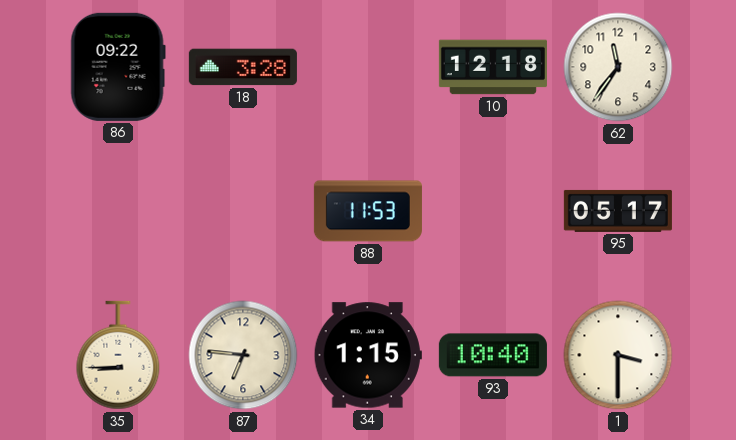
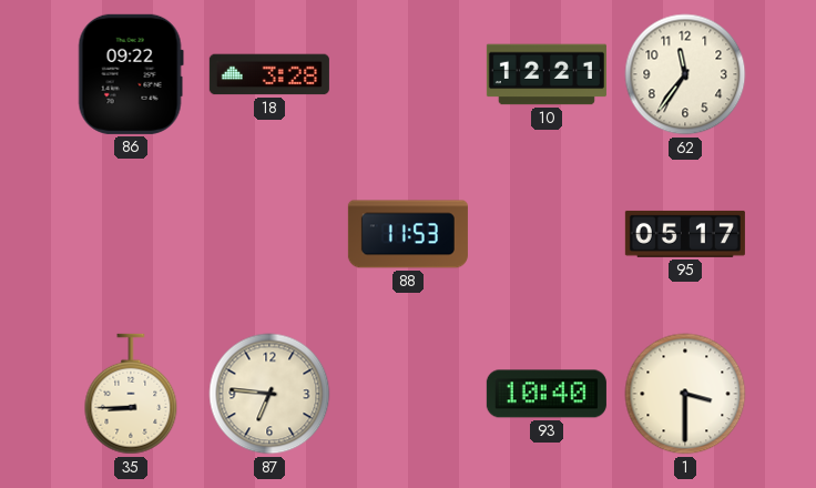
10: 12:18 -> 12:21
34: 1:15 -> none
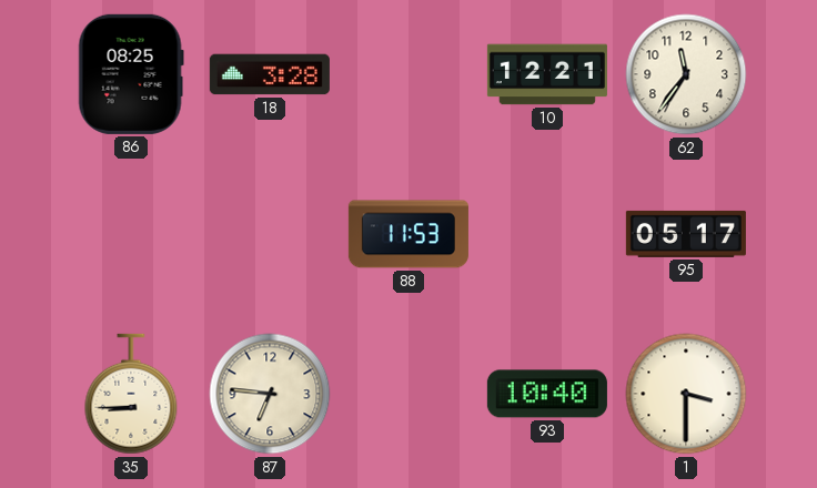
86: 09:22 -> 08:25
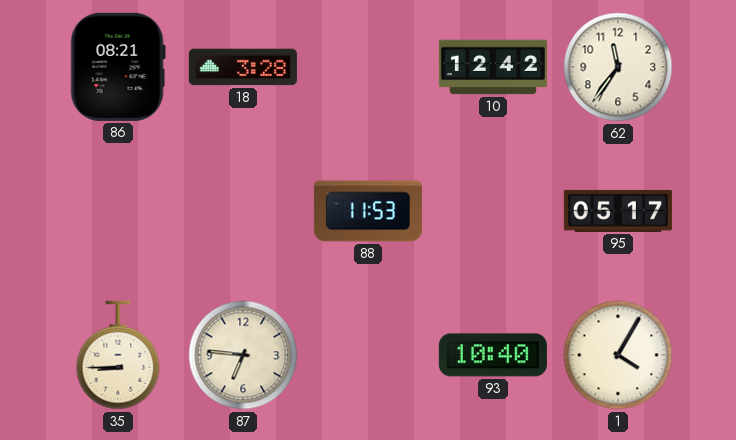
86: 08:25 -> 08:21
10: 12:21 -> 12:42
1: 3:30 -> 4:05
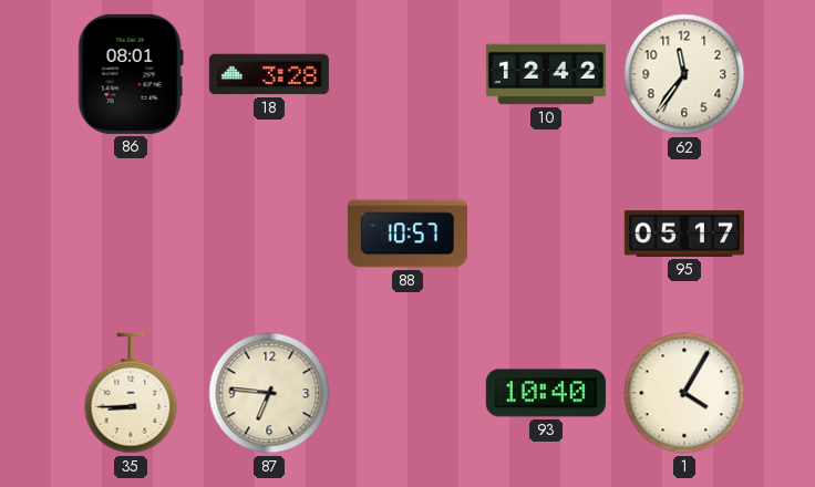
86: 08:21 -> 08:01
88: 11:53 -> 10:57
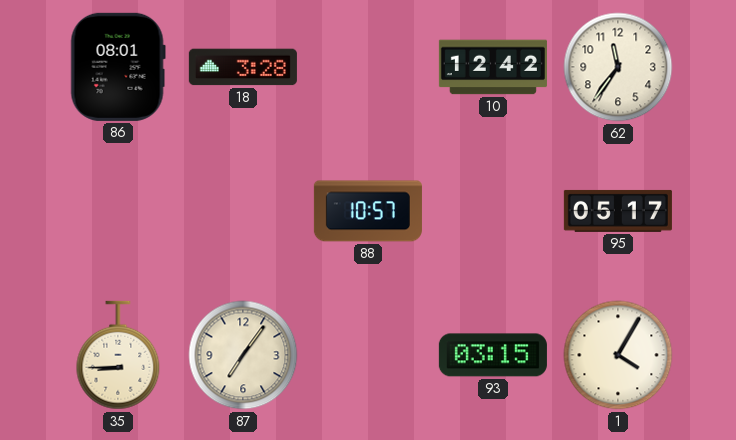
87: 6:46 -> 7:06
93: 10:40 -> 03:15
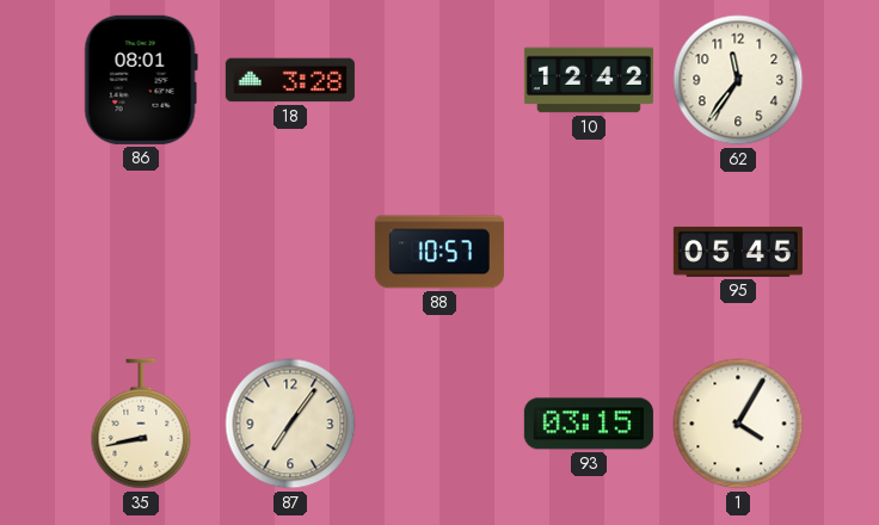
95: 05:17 -> 05:45
35: 8:45 -> 8:43
